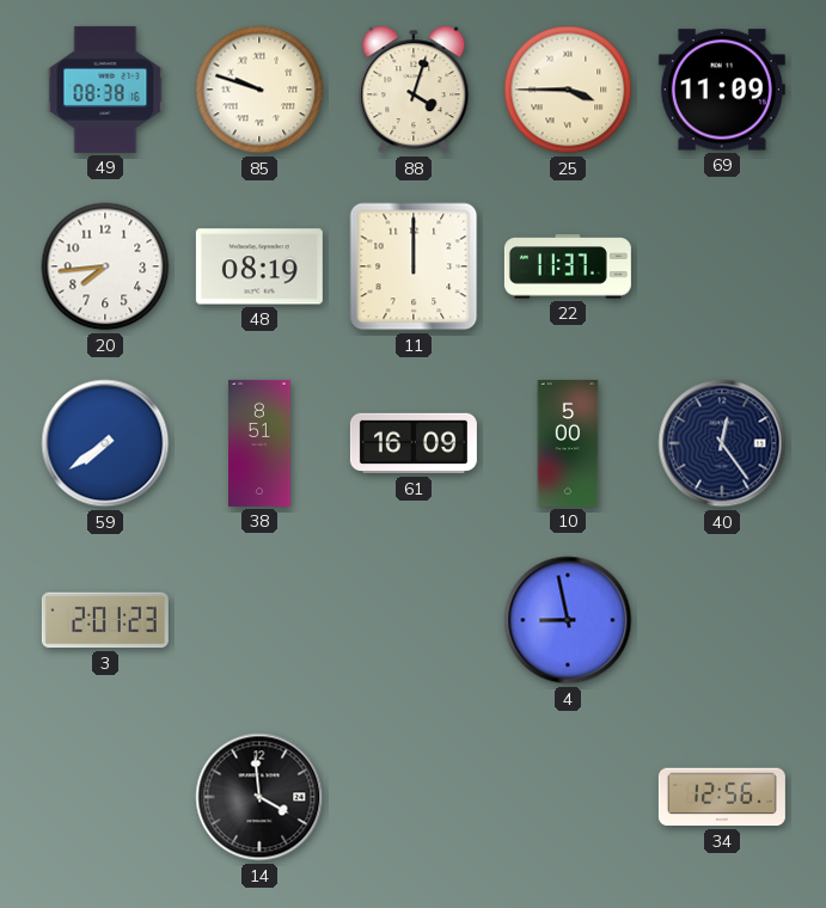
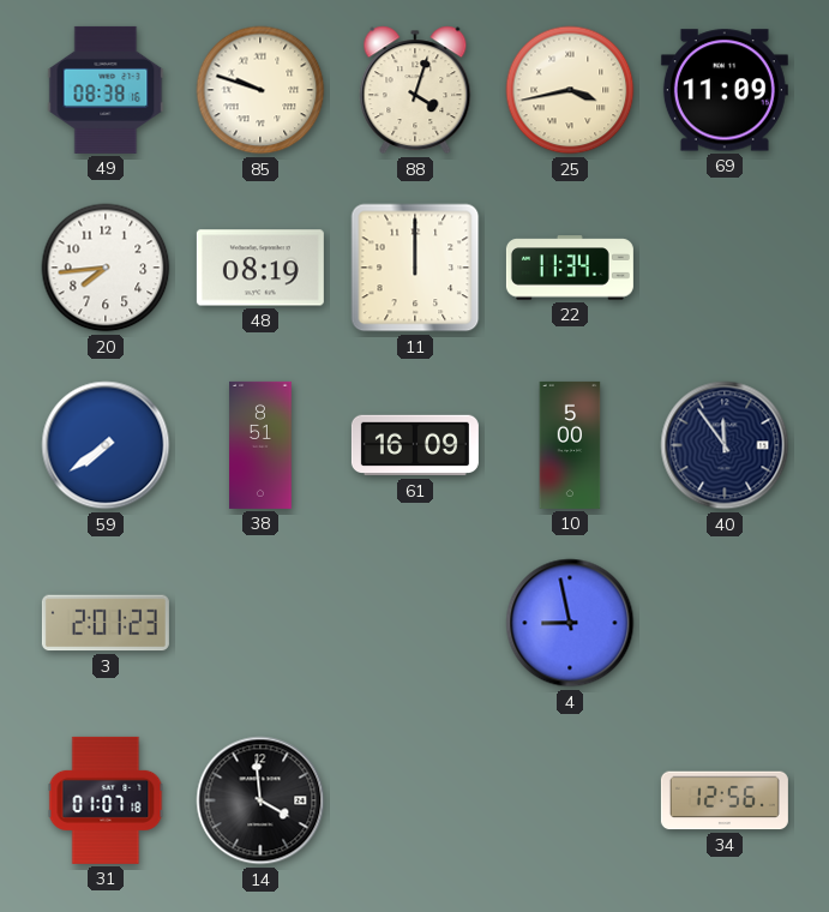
25: 3:45 -> 3:43
22: 11:37 -> 11:34
40: 12:24 -> 11:54
31: none -> 01:07
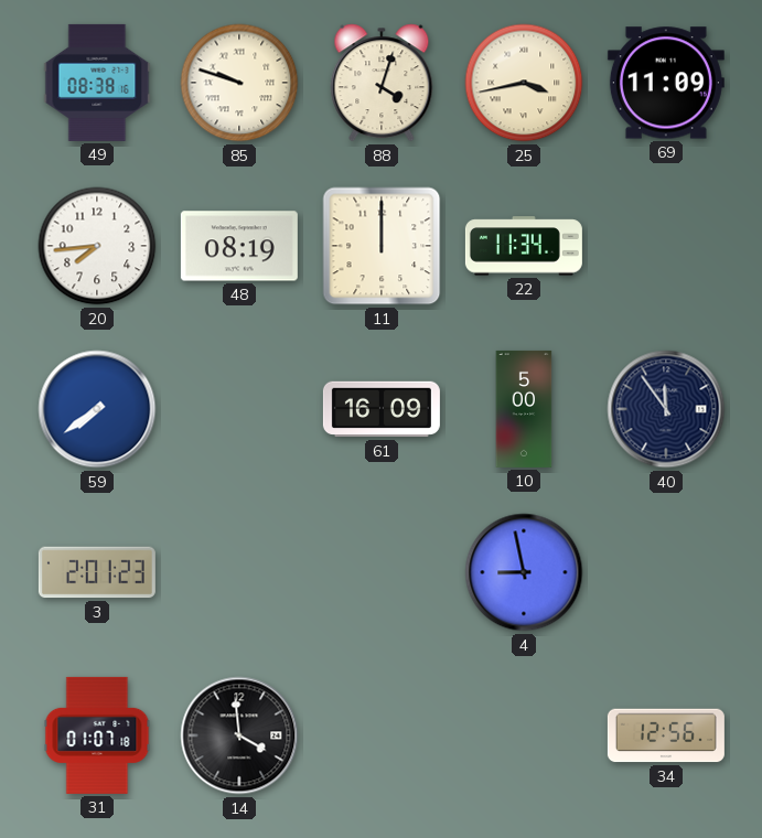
38: 8:51 -> none
